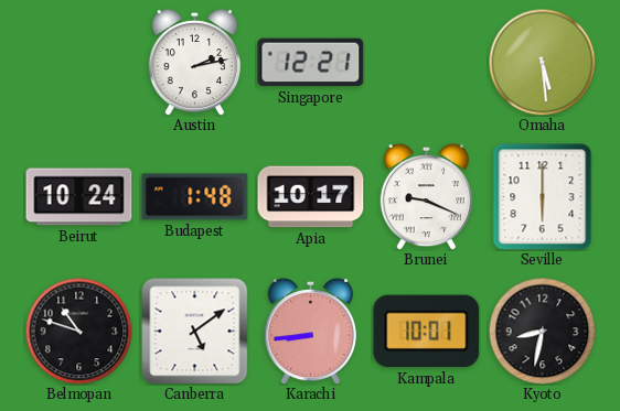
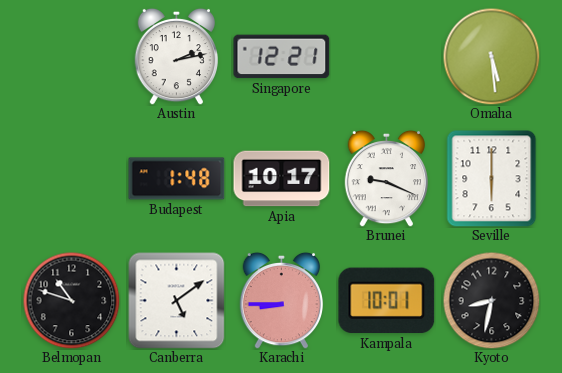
Beirut: 10:24 -> none
Karachi: 8:44 -> 8:45
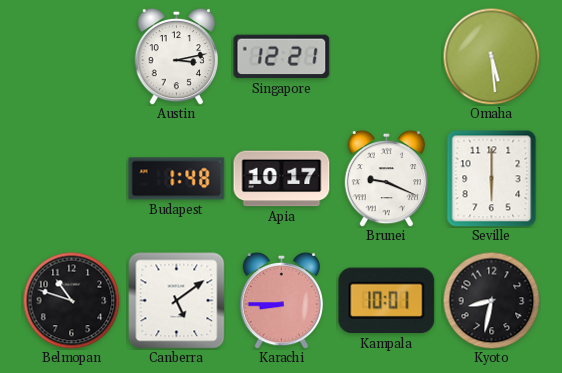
Austin: 2:13 -> 3:13
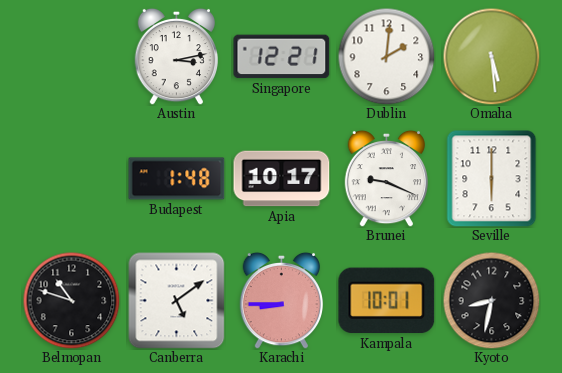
Dublin: none -> 2:01
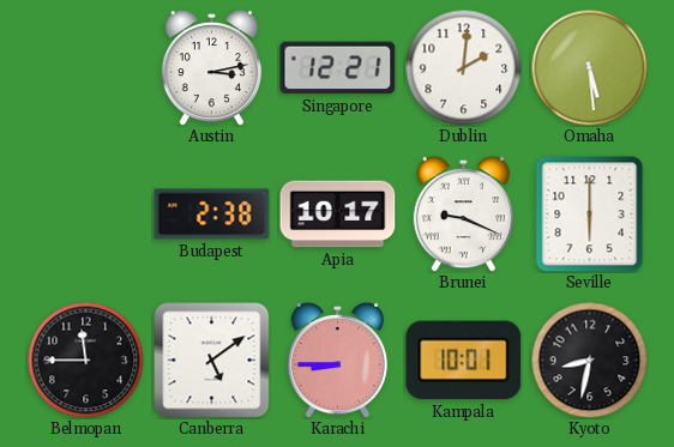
Budapest: 1:48 -> 2:38
Belmopan: 10:48 -> 11:45
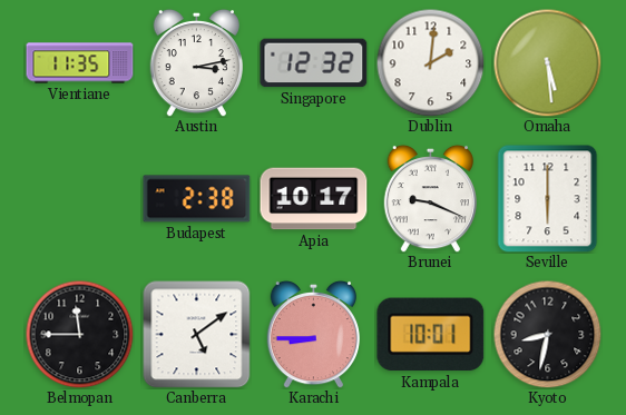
Vientiane: none -> 11:35
Singapore: 12:21 -> 12:32
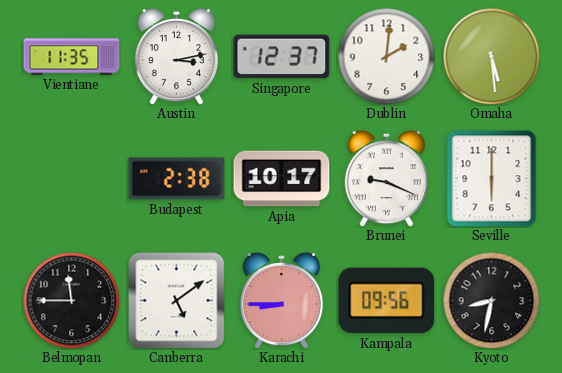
Singapore: 12:32 -> 12:37
Kampala: 10:01 -> 09:56
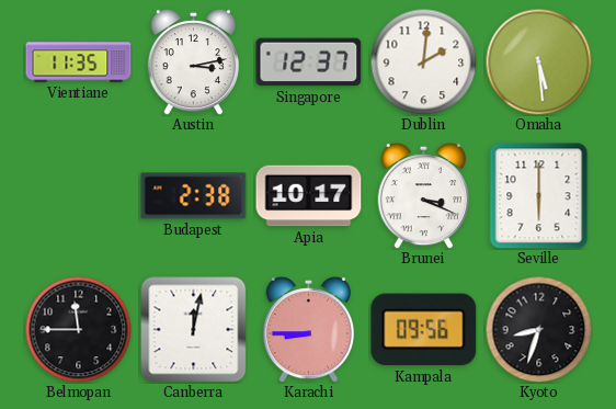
Brunei: 9:19 -> 3:19
Canberra: 5:09 -> 12:02
Kyoto: 8:32 -> 8:33
